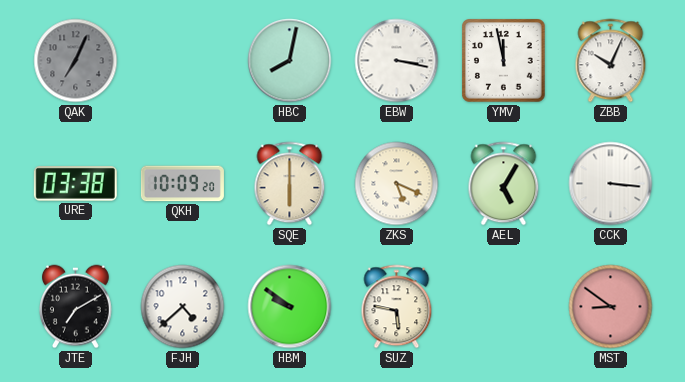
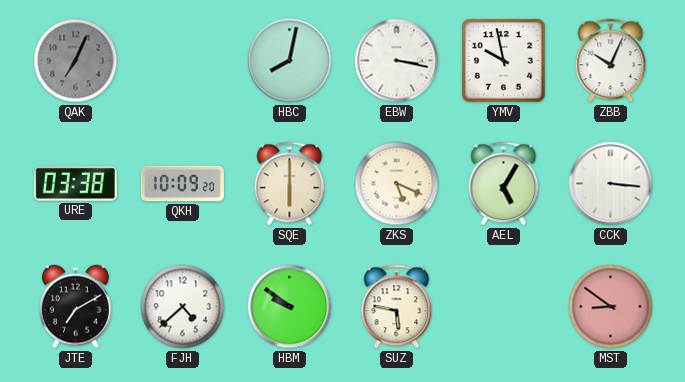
YMV: 11:58 -> 9:58
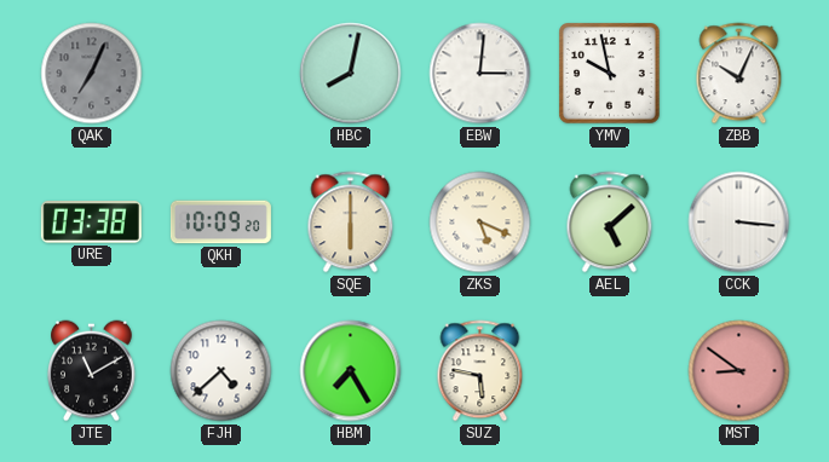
EBW: 3:17 -> 3:01
AEL: 5:05 -> 5:08
JTE: 7:10 -> 11:10
HBM: 9:51 -> 7:25
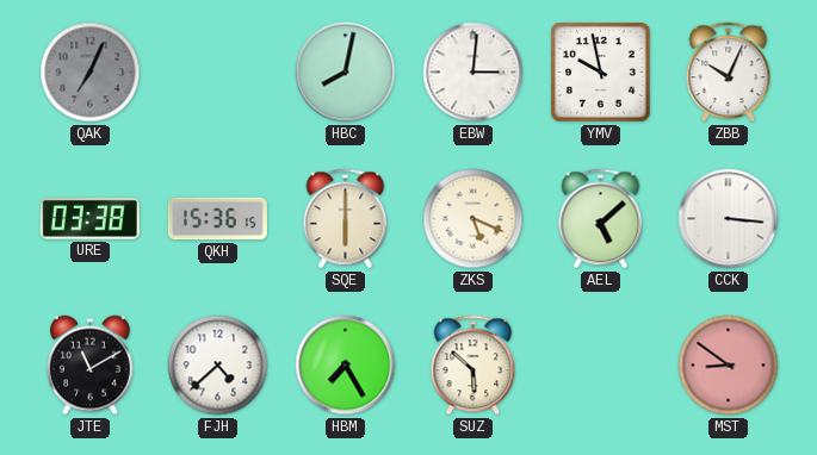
QKH: 10:09 -> 15:36
SUZ: 5:47 -> 5:52
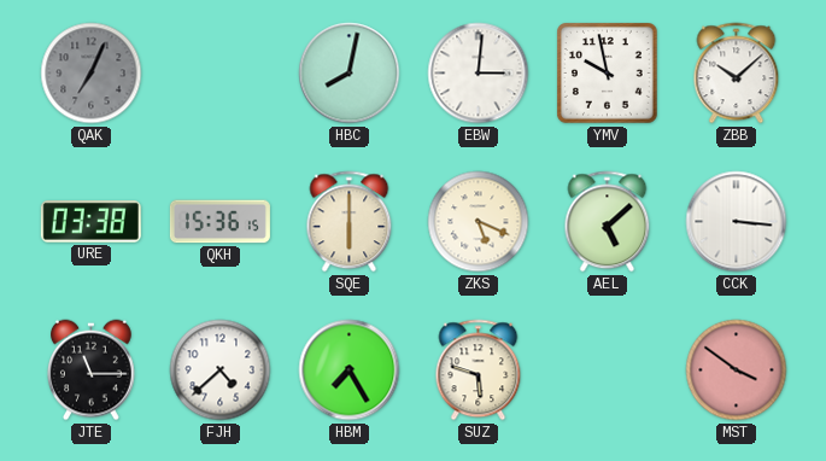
ZBB: 10:04 -> 10:08
JTE: 11:10 -> 11:15
SUZ: 5:52 -> 5:48
MST: 8:51 -> 3:51
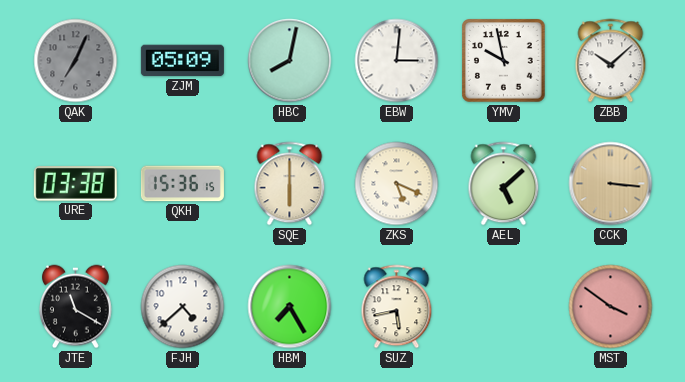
ZJM: none -> 05:09
CCK dial: white -> champagne
JTE: 11:15 -> 11:20
SUZ: 5:48 -> 5:43
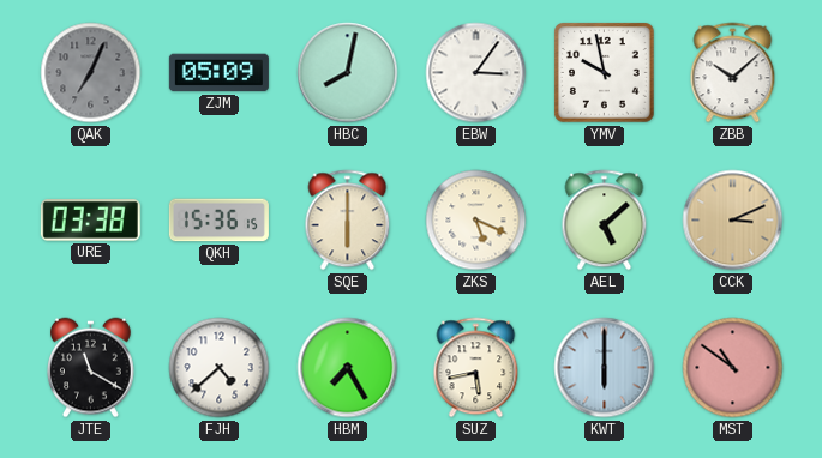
EBW: 3:01 -> 3:06
CCK: 3:16 -> 3:11
KWT: none -> 6:00
MST: 3:51 -> 10:51
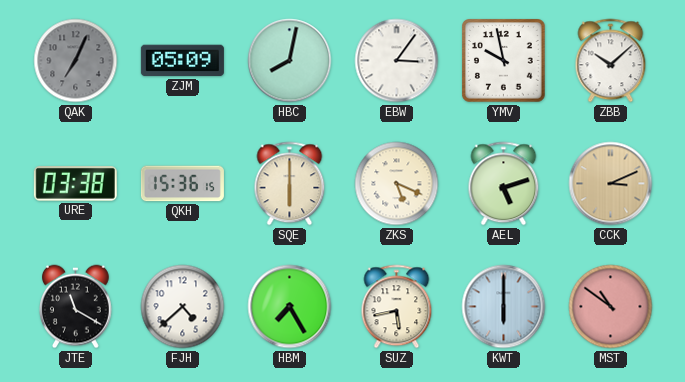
AEL: 5:08 -> 5:12
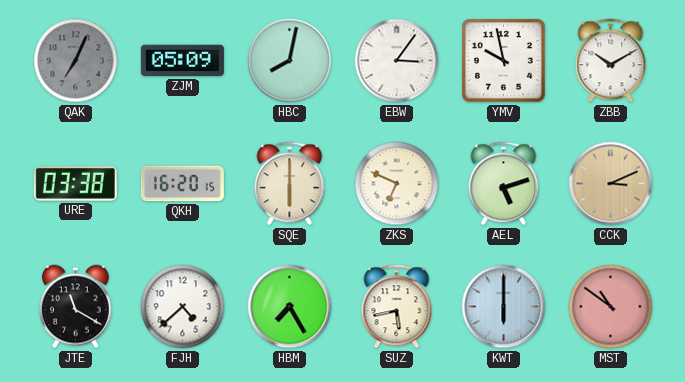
ZBB: 10:08 -> 10:10
QKH: 15:36 -> 16:20
ZKS: 5:19 -> 6:49
